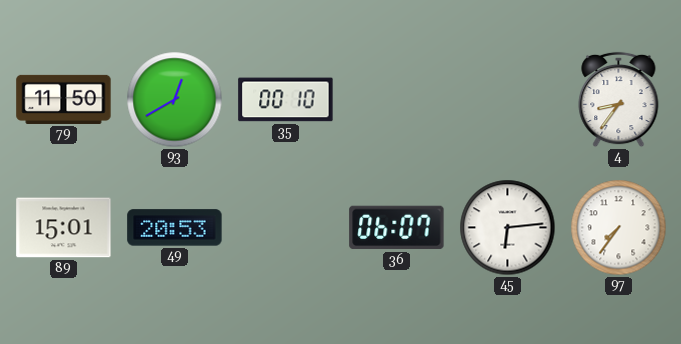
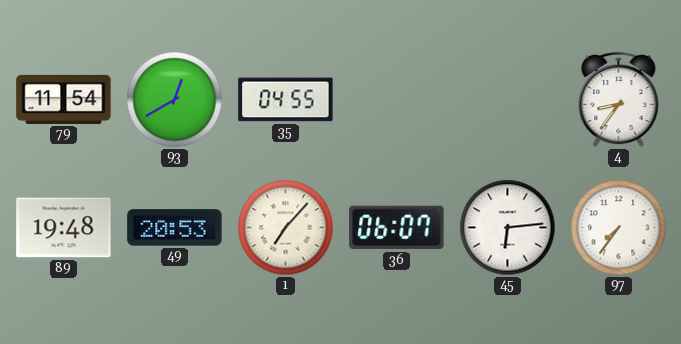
79: 11:50 -> 11:54
35: 00:10 -> 04:55
89: 15:01 -> 19:48
1: none -> 7:07
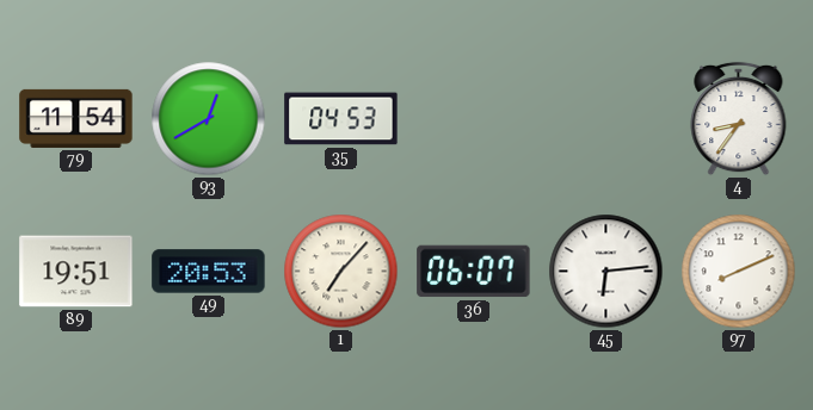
35: 04:55 -> 04:53
89: 19:48 -> 19:51
97: 7:36 -> 8:11
